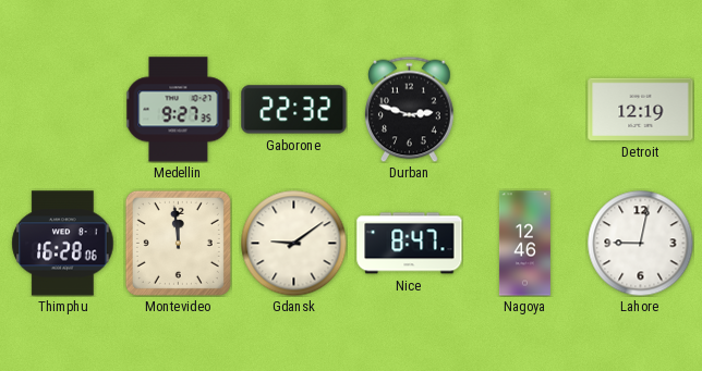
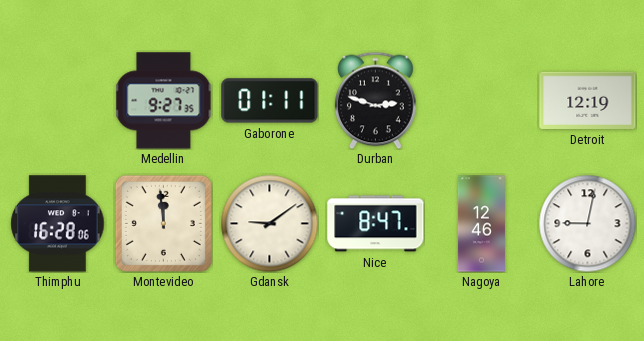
Gaborone: 22:32 -> 01:11
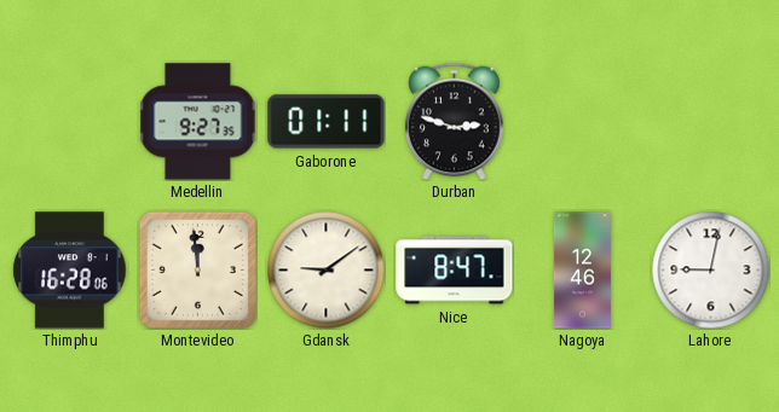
Detroit: 12:19 -> none
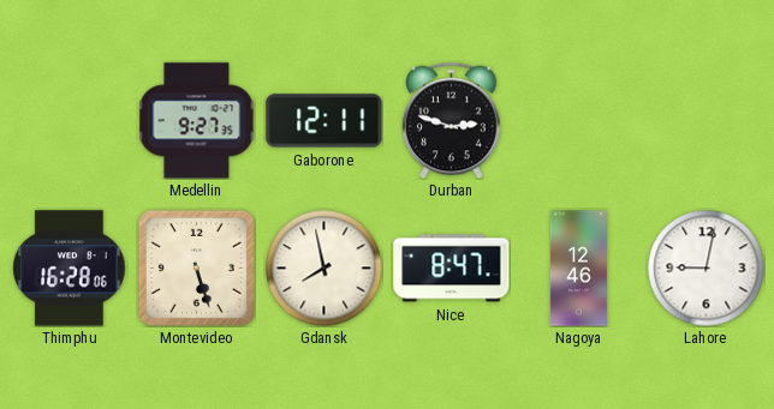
Gaborone: 01:11 -> 12:11
Montevideo: 11:59 -> 5:27
Gdansk: 9:09 -> 7:58
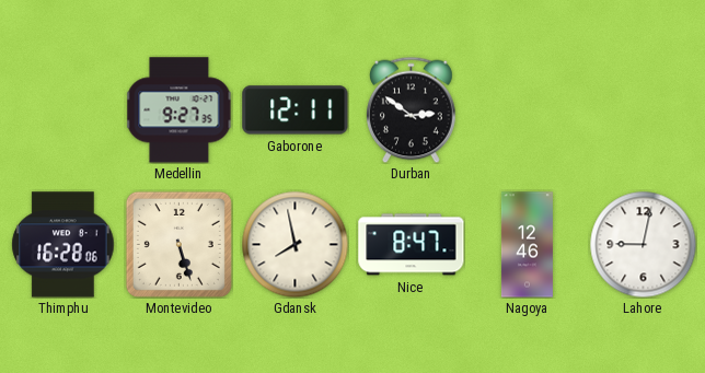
Durban: 2:48 -> 2:51
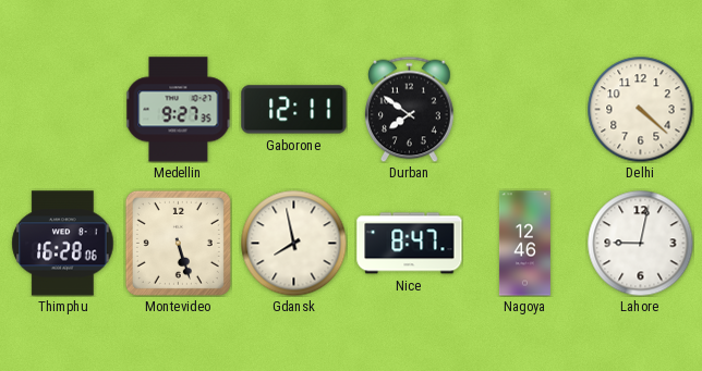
Durban: 2:51 -> 7:51
Delhi: none -> 4:22
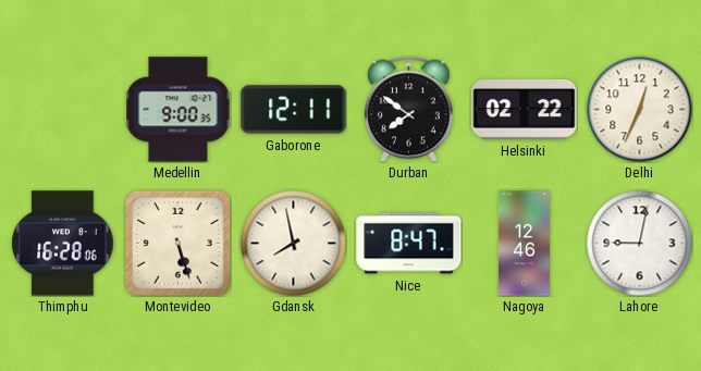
Medellin: 9:27 -> 9:00
Helsinki: none -> 02:22
Delhi: 4:22 -> 12:34
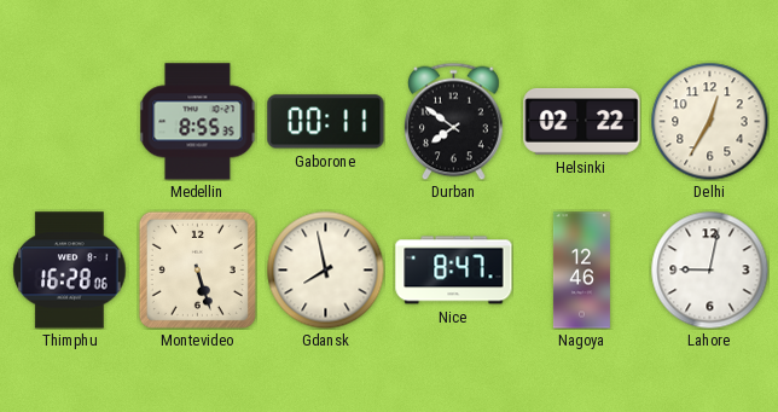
Medellin: 9:00 -> 8:55
Gaborone: 12:11 -> 00:11
Delhi: 12:34 -> 12:35
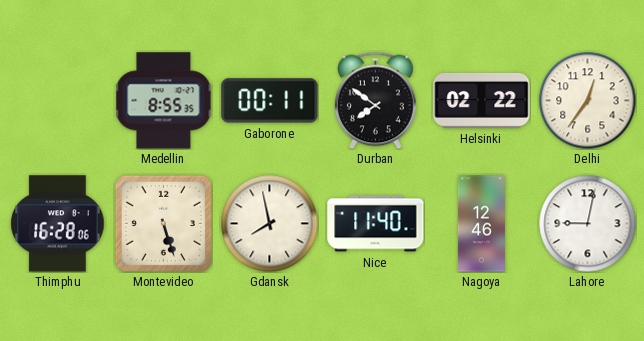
Delhi: 12:35 -> 12:36
Nice: 8:47 -> 11:40
